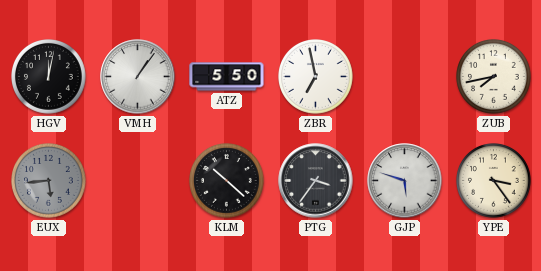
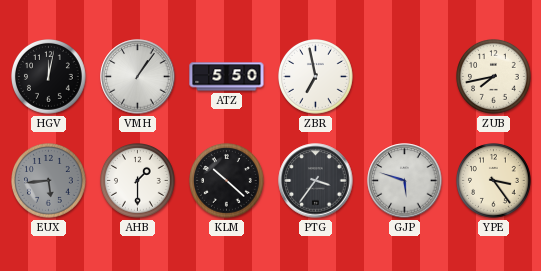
AHB: none -> 1:30
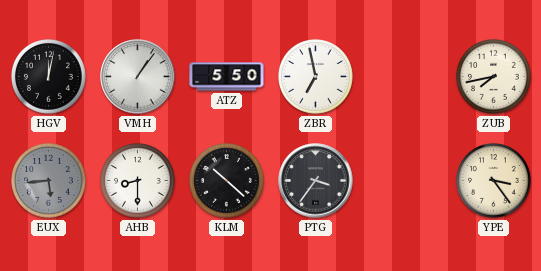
AHB: 1:30 -> 8:30
GJP: 5:48 -> none
